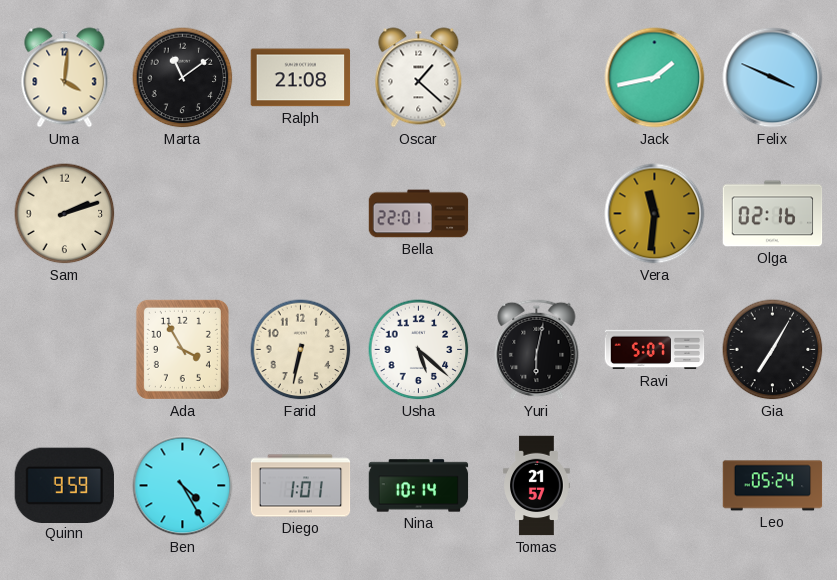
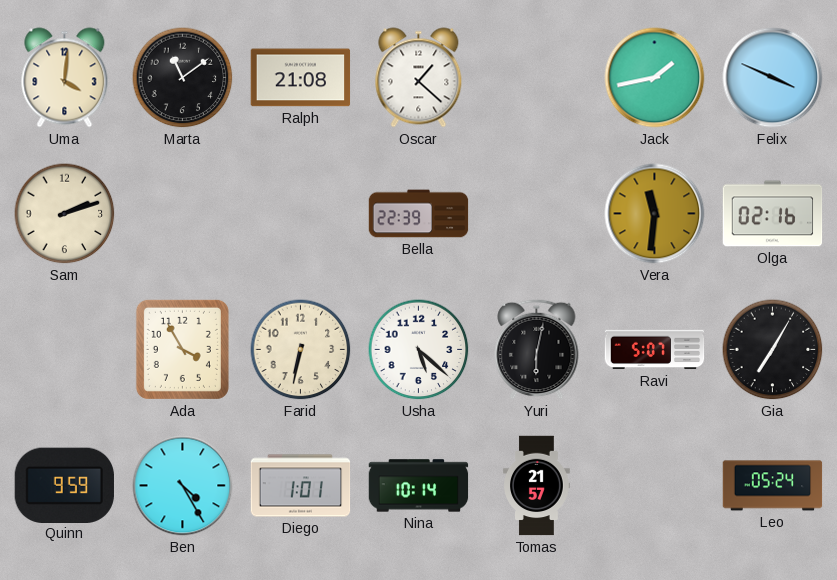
Bella: 22:01 -> 22:39
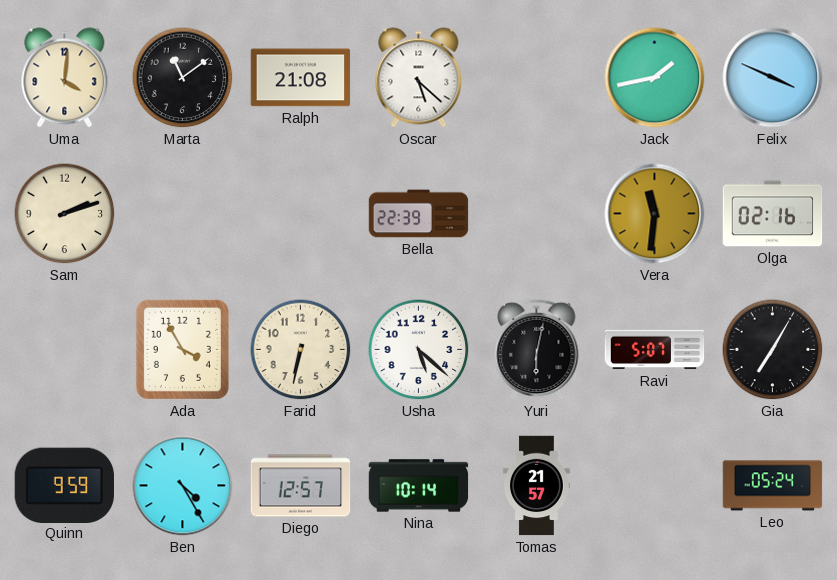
Oscar: 1:22 -> 5:22
Diego: 1:01 -> 12:57
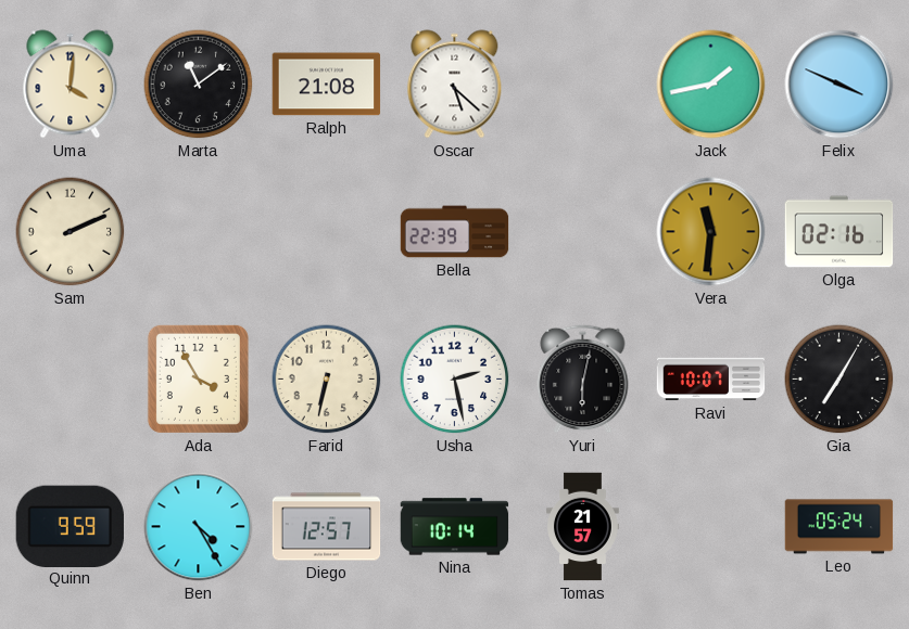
Sam: 2:12 -> 2:11
Usha: 5:22 -> 2:28
Ravi: 5:07 -> 10:07
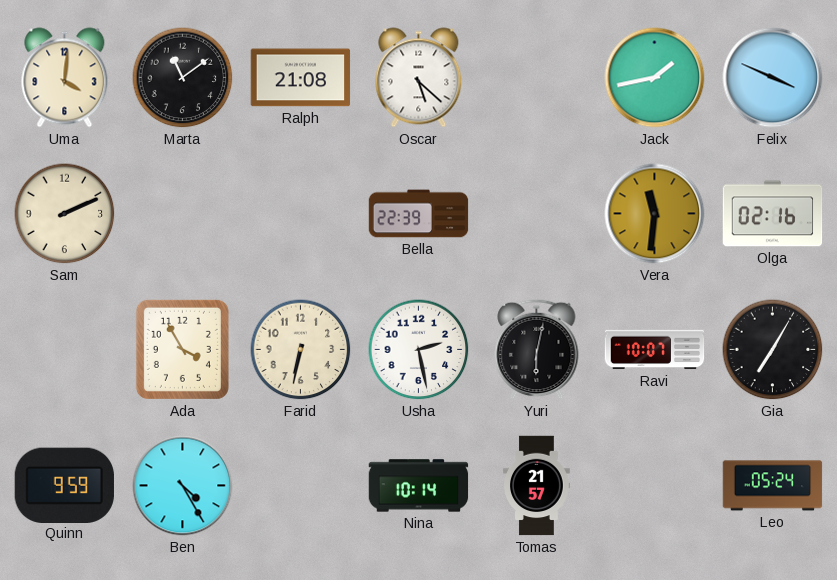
Diego: 12:57 -> none
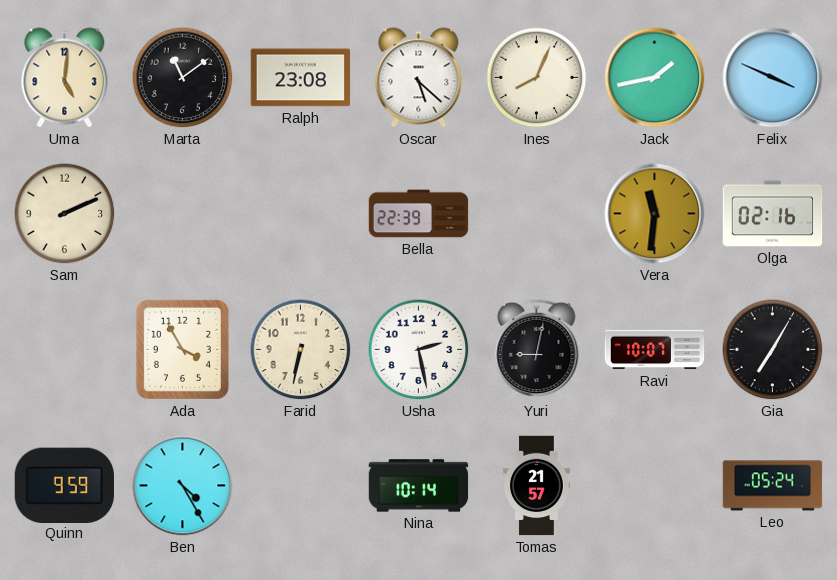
Uma: 4:01 -> 5:01
Ralph: 21:08 -> 23:08
Ines: none -> 8:04
Yuri: 6:02 -> 9:02
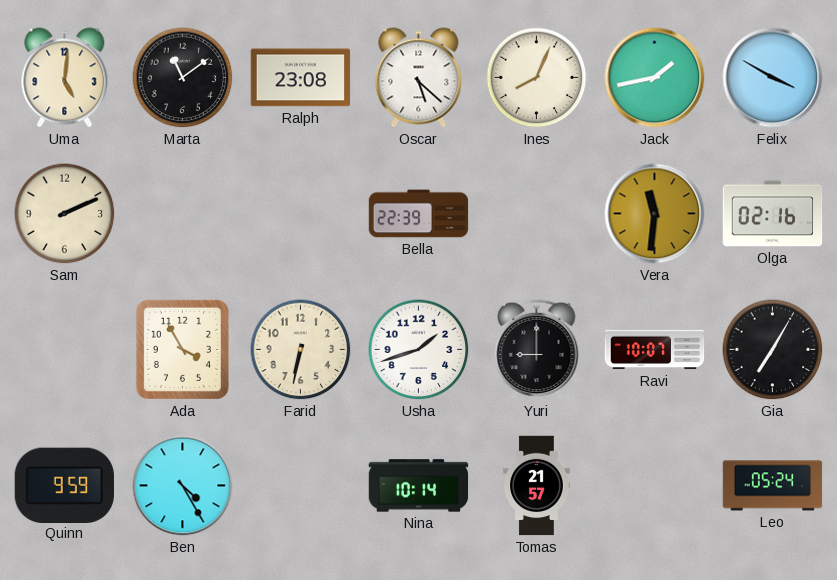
Felix: 3:49 -> 3:50
Usha: 2:28 -> 1:42
Yuri: 9:02 -> 9:00
